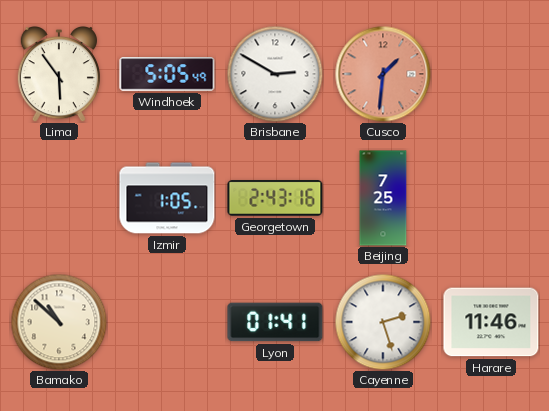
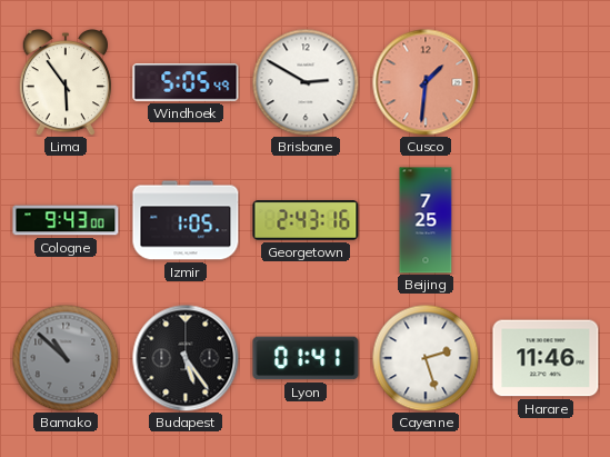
Cologne: none -> 9:43
Bamako dial: cream -> grey
Budapest: none -> 5:24
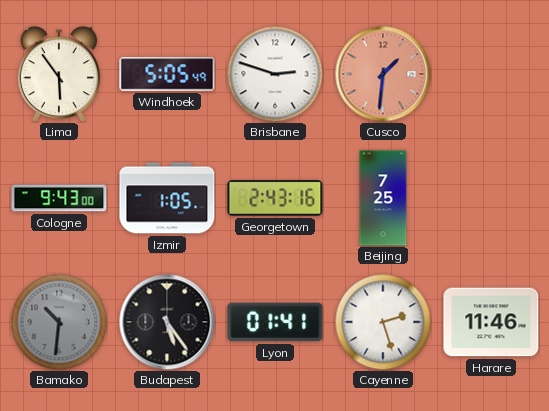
Brisbane: 2:50 -> 2:48
Bamako: 10:52 -> 10:31
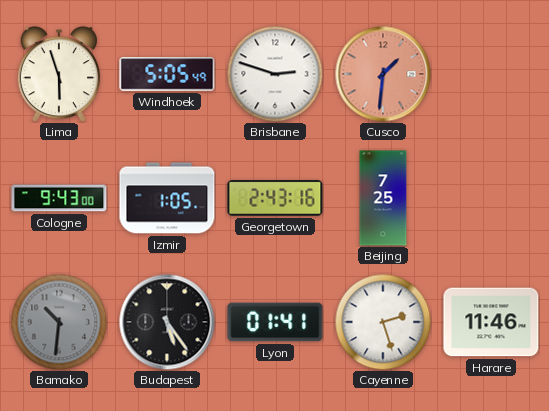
Lima: 5:54 -> 5:57
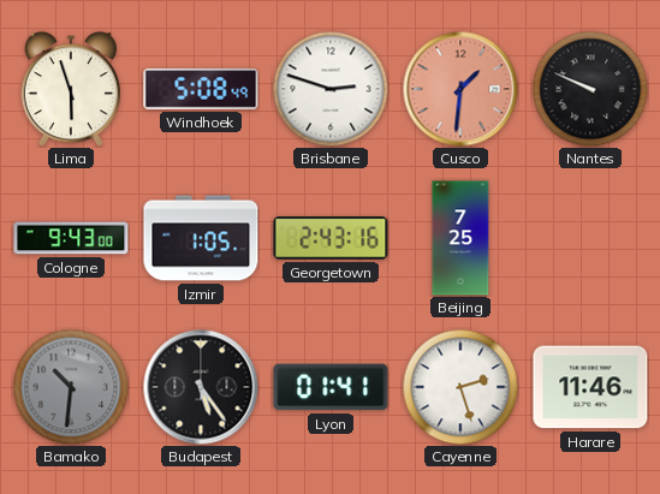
Windhoek: 5:05 -> 5:08
Nantes: none -> 9:49
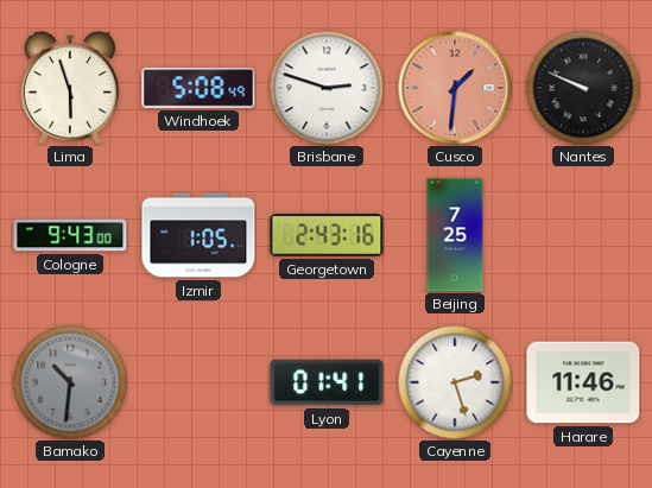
Budapest: 5:24 -> none
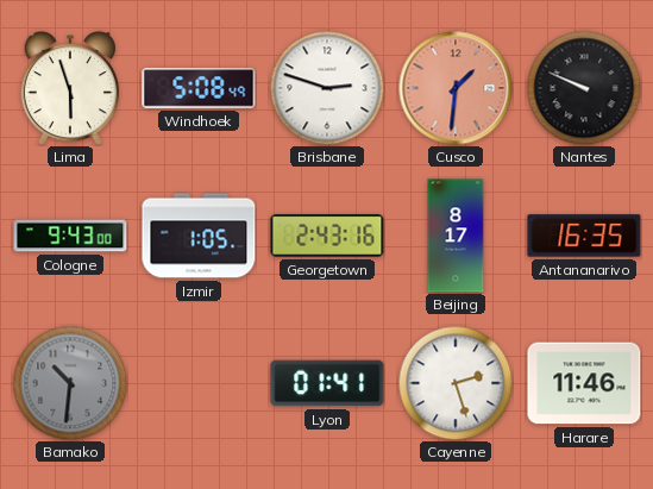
Beijing: 7:25 -> 8:17
Antananarivo: none -> 16:35
